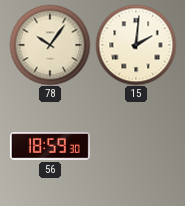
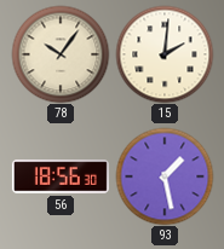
56: 18:59 -> 18:56
93: none -> 1:28
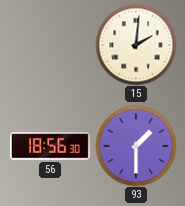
78: 10:06 -> none
93: 1:28 -> 1:30
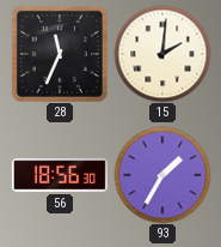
28: none -> 11:34
93: 1:30 -> 1:35
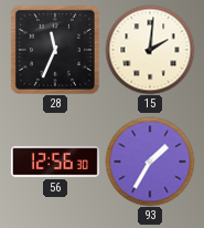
56: 18:56 -> 12:56
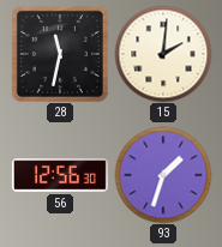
28: 11:34 -> 11:32
93: 1:35 -> 1:33
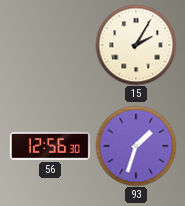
28: 11:32 -> none
15: 2:01 -> 2:05
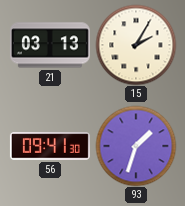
21: none -> 03:13
56: 12:56 -> 09:41
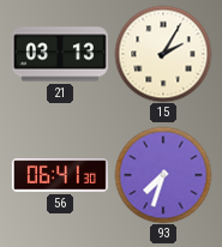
56: 09:41 -> 06:41
93: 1:33 -> 7:33
